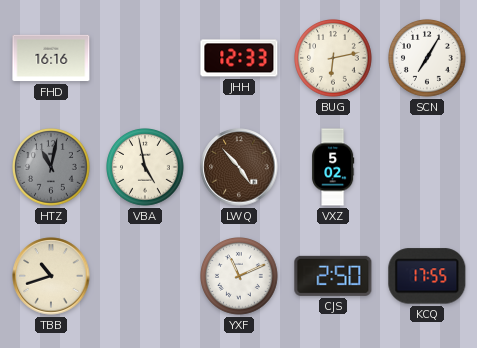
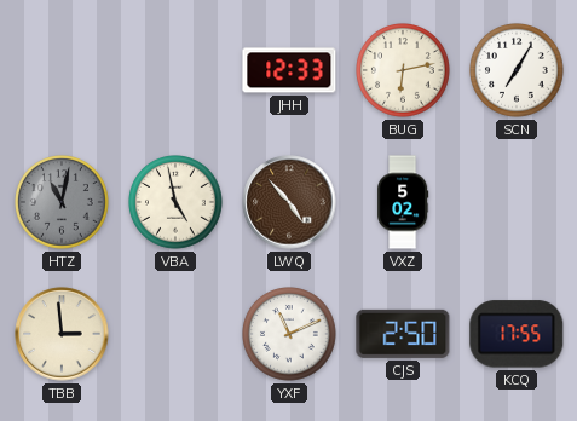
FHD: 16:16 -> none
TBB: 10:42 -> 2:59
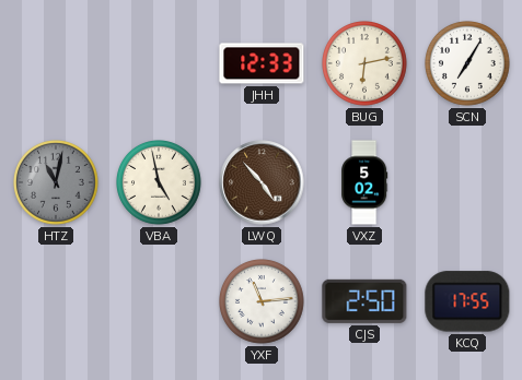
TBB: 2:59 -> none
YXF: 11:11 -> 11:14
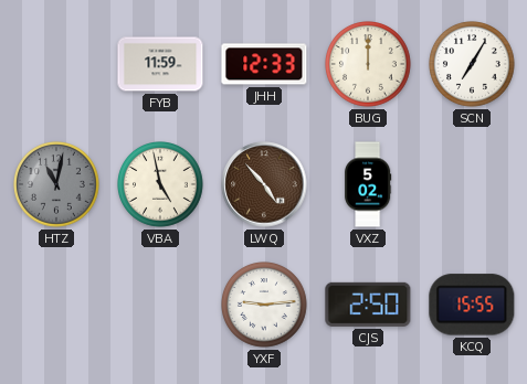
FYB: none -> 11:59
BUG: 6:13 -> 12:00
YXF: 11:14 -> 9:14
KCQ: 17:55 -> 15:55
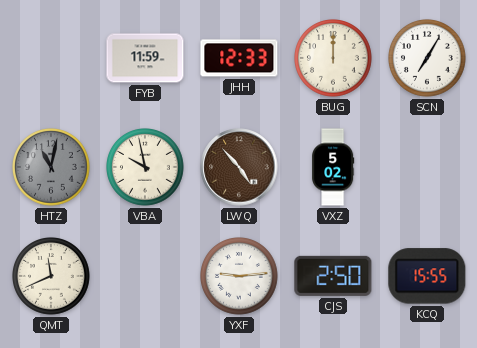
VBA: 4:58 -> 9:58
QMT: none -> 11:41
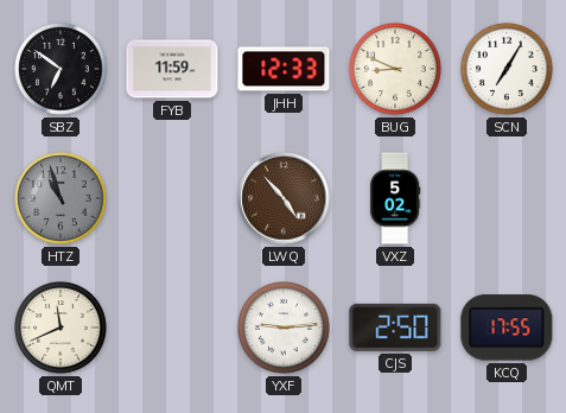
SBZ: none -> 6:51
BUG: 12:00 -> 8:49
HTZ: 11:02 -> 10:57
VBA: 9:58 -> none
KCQ: 15:55 -> 17:55
